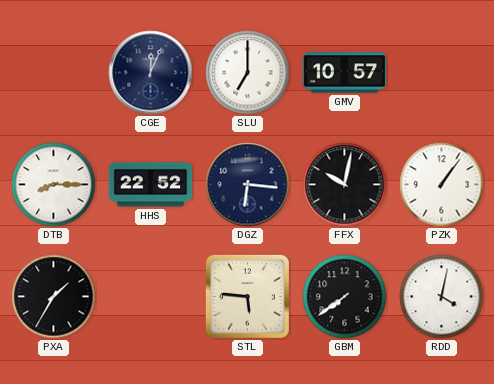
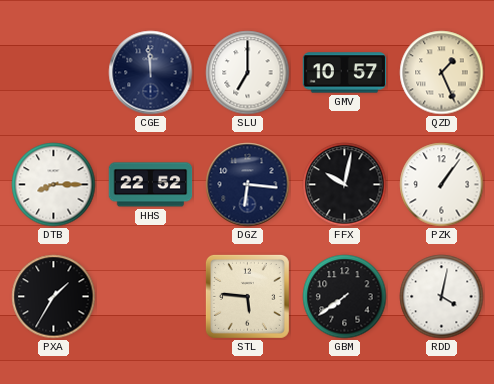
CGE: 12:04 -> 11:59
QZD: none -> 1:26
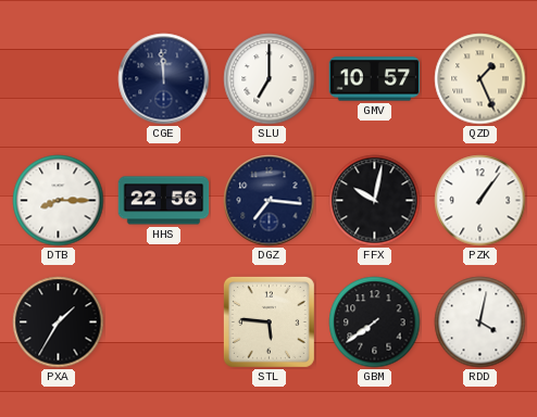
HHS: 22:52 -> 22:56
DGZ: 6:16 -> 7:16
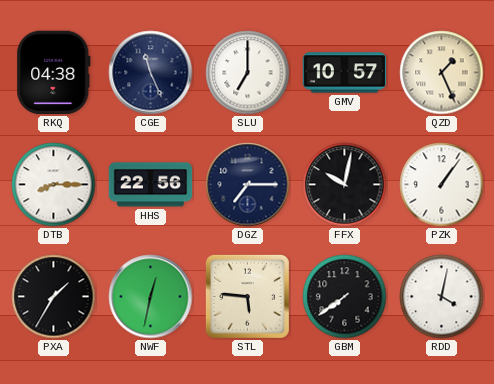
RKQ: none -> 04:38
CGE: 11:59 -> 11:26
DGZ: 7:16 -> 7:15
NWF: none -> 12:32
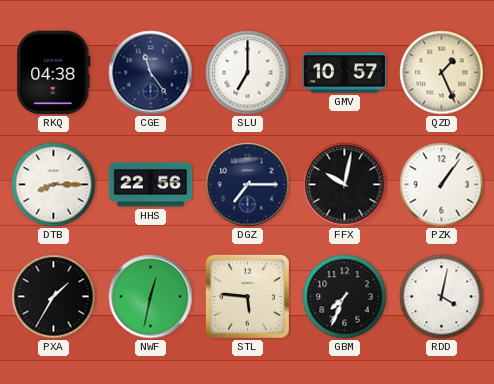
CGE: 11:26 -> 11:24
GBM: 7:39 -> 7:34
